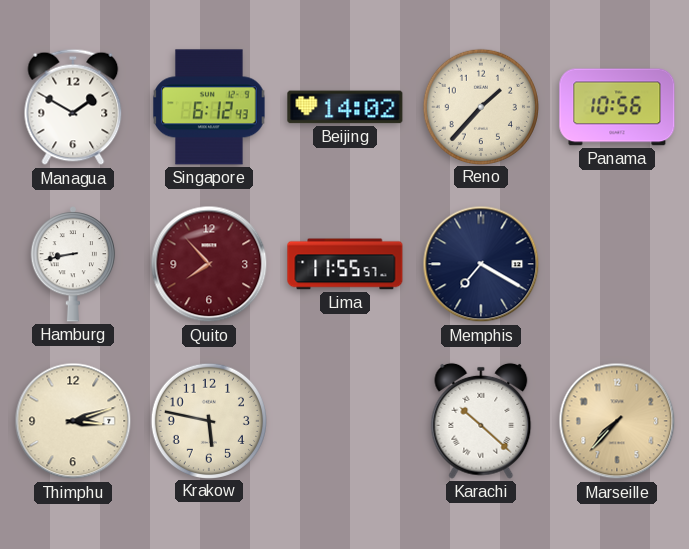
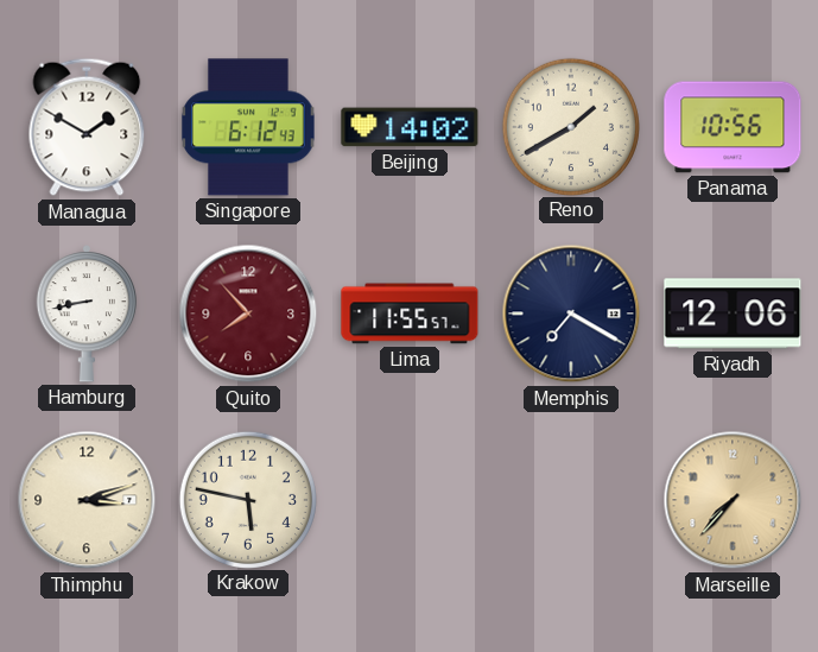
Reno: 1:37 -> 1:40
Riyadh: none -> 12:06
Karachi: 10:22 -> none
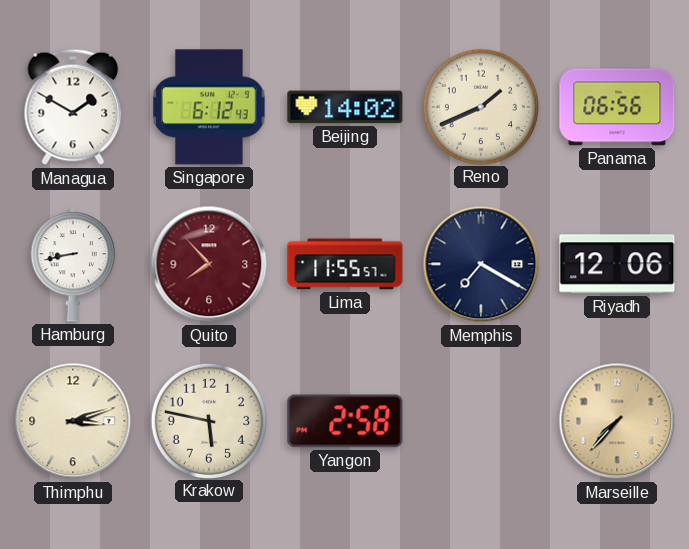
Reno: 1:40 -> 1:41
Panama: 10:56 -> 06:56
Yangon: none -> 2:58
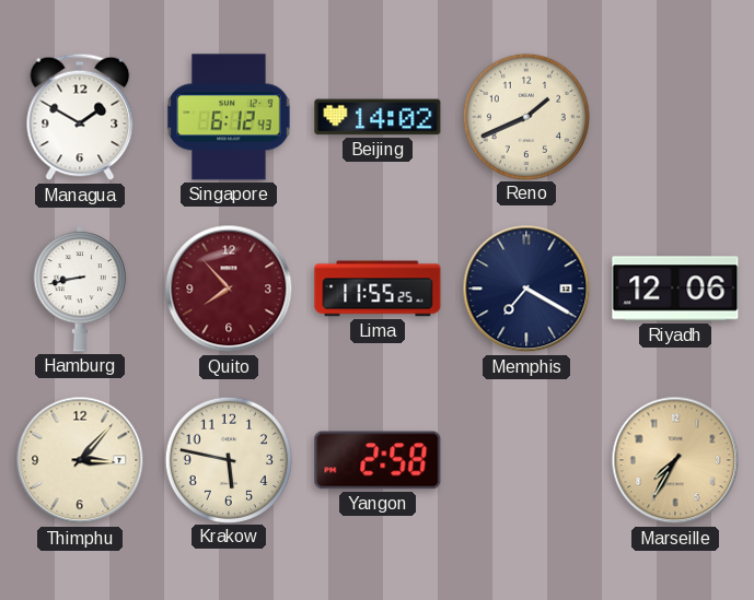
Panama: 06:56 -> none
Lima: 11:55:57 -> 11:55:25
Thimphu: 3:12 -> 3:07
Marseille: 7:37 -> 7:35
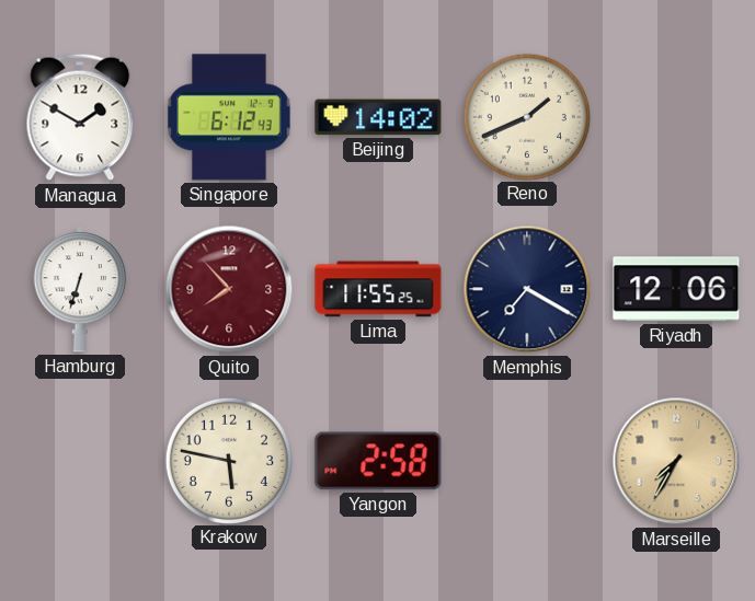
Hamburg: 8:43 -> 6:33
Thimphu: 3:07 -> none
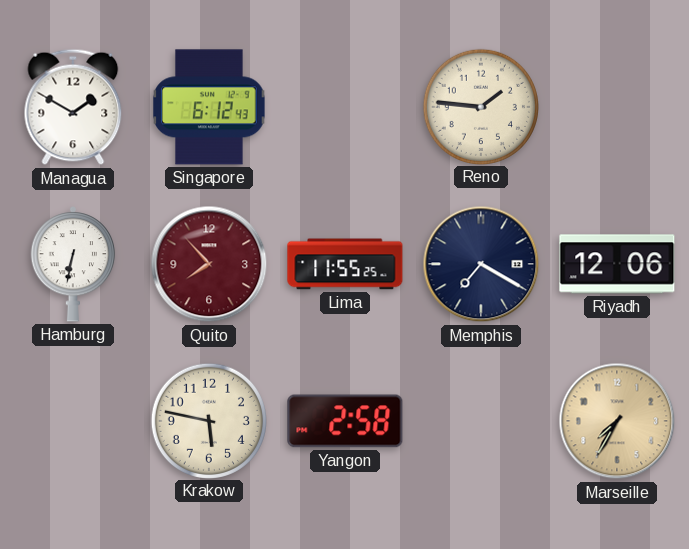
Beijing: 14:02 -> none
Reno: 1:41 -> 1:46
Hamburg: 6:33 -> 6:32
